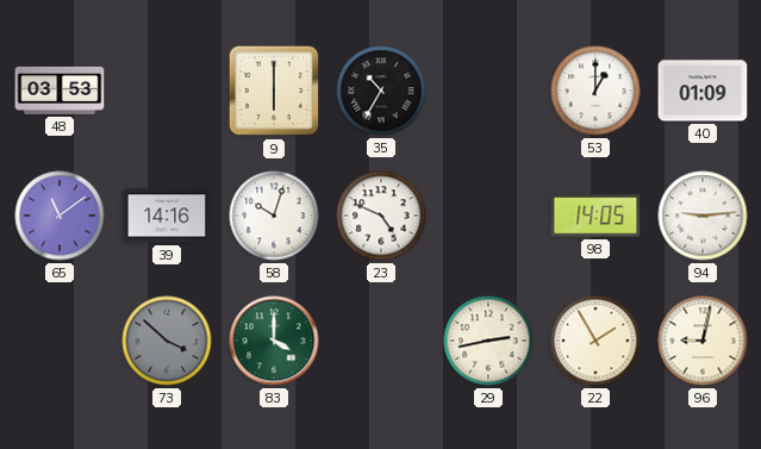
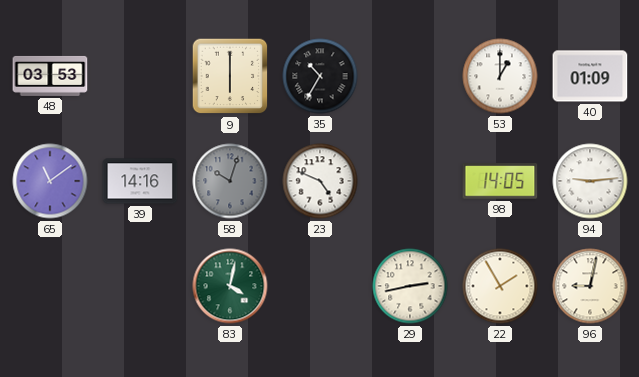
58 dial: white -> grey
73: 3:52 -> none
83: 4:00 -> 4:02
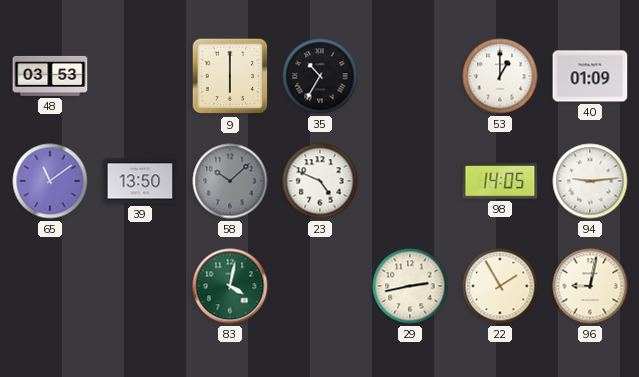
39: 14:16 -> 13:50
58: 10:03 -> 10:08
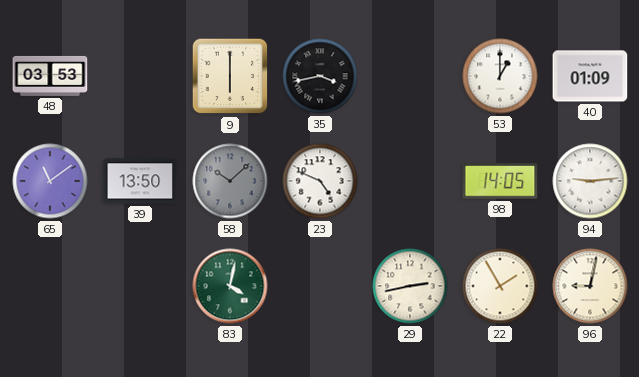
35: 10:35 -> 3:43
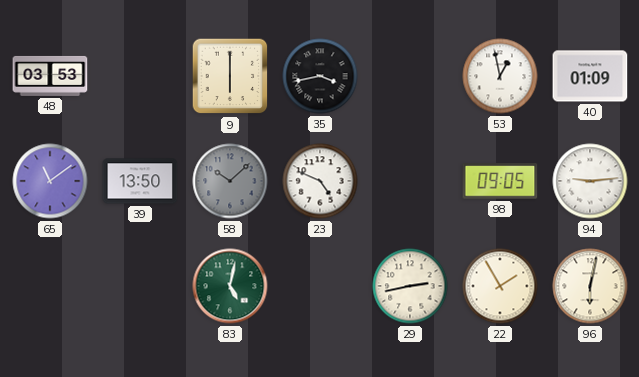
53: 1:00 -> 12:58
98: 14:05 -> 09:05
83: 4:02 -> 5:02
96: 9:02 -> 6:02
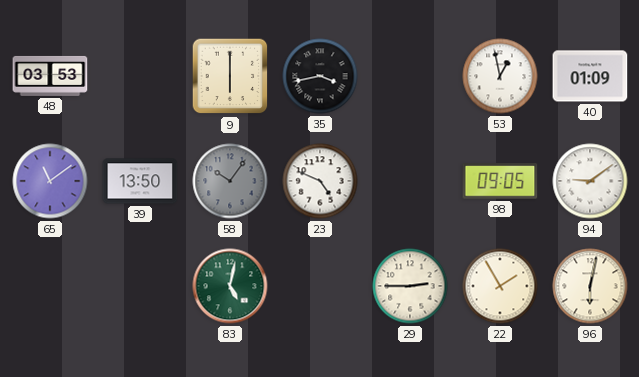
58: 10:08 -> 10:06
94: 9:14 -> 9:09
29: 2:43 -> 2:45
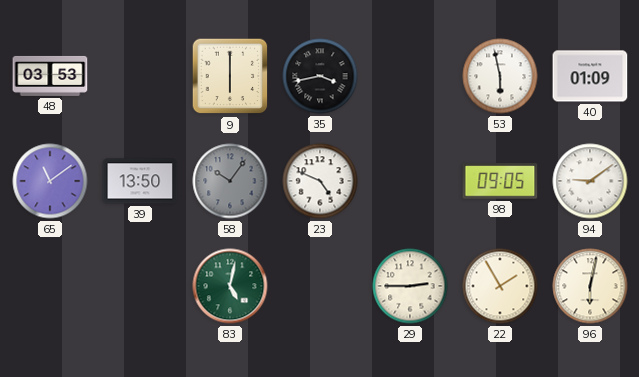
53: 12:58 -> 5:58
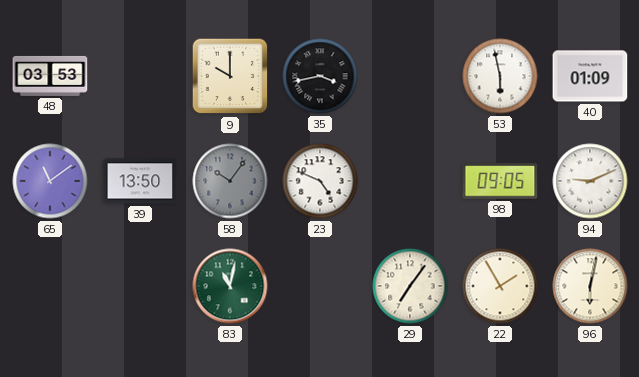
9: 6:00 -> 10:00
94: 9:09 -> 9:11
83: 5:02 -> 11:02
29: 2:45 -> 7:06
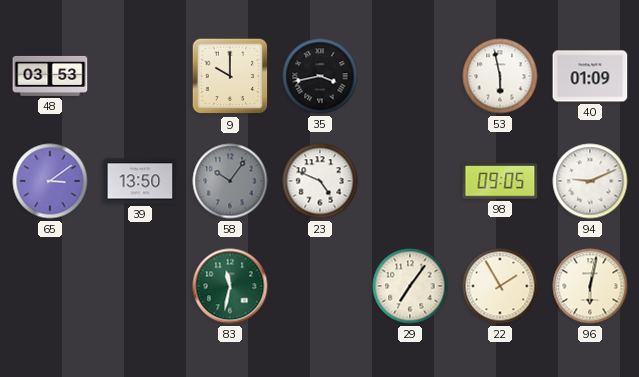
65: 11:09 -> 3:09
83: 11:02 -> 11:32
